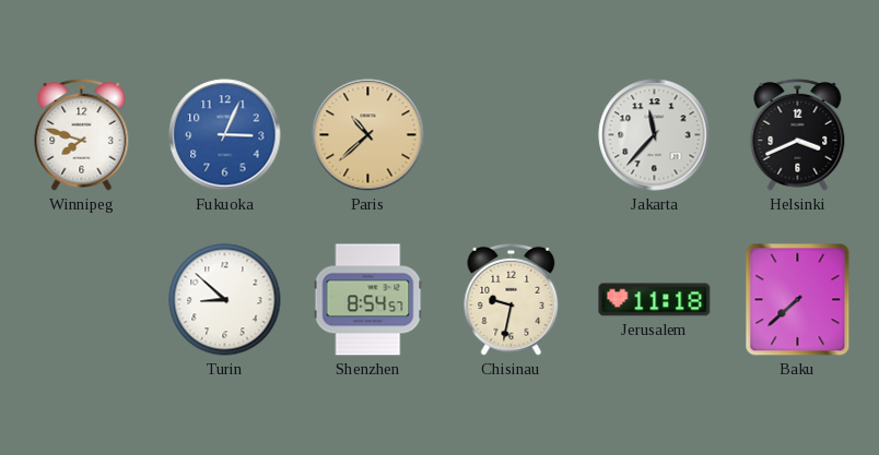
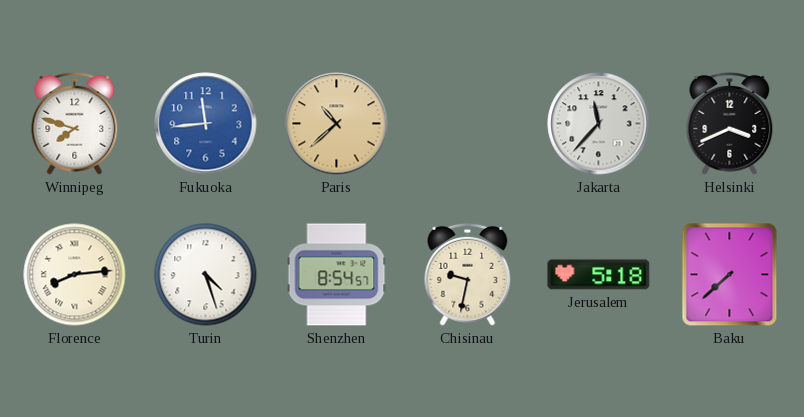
Fukuoka: 3:04 -> 11:44
Florence: none -> 8:14
Turin: 8:52 -> 4:27
Jerusalem: 11:18 -> 5:18
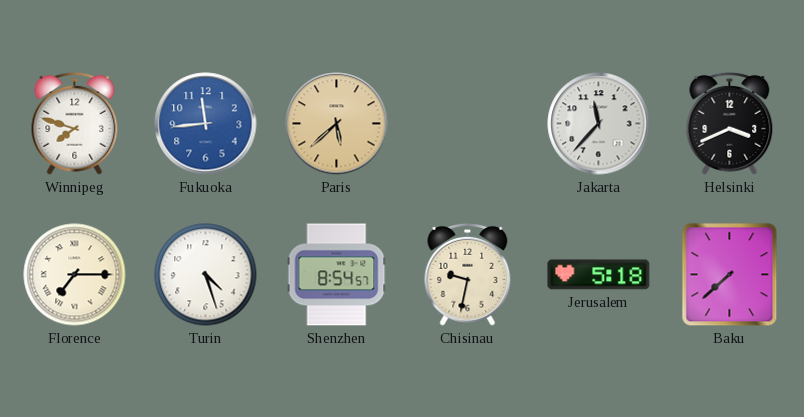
Paris: 10:38 -> 5:38
Florence: 8:14 -> 7:15
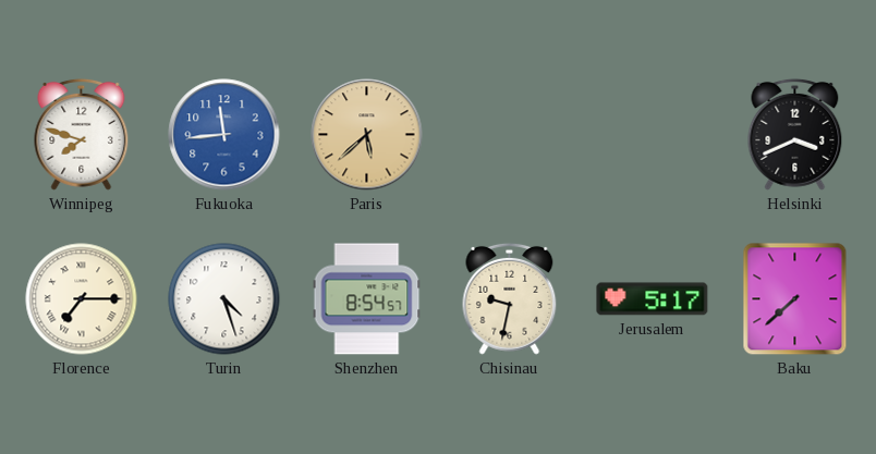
Jakarta: 11:37 -> none
Jerusalem: 5:18 -> 5:17
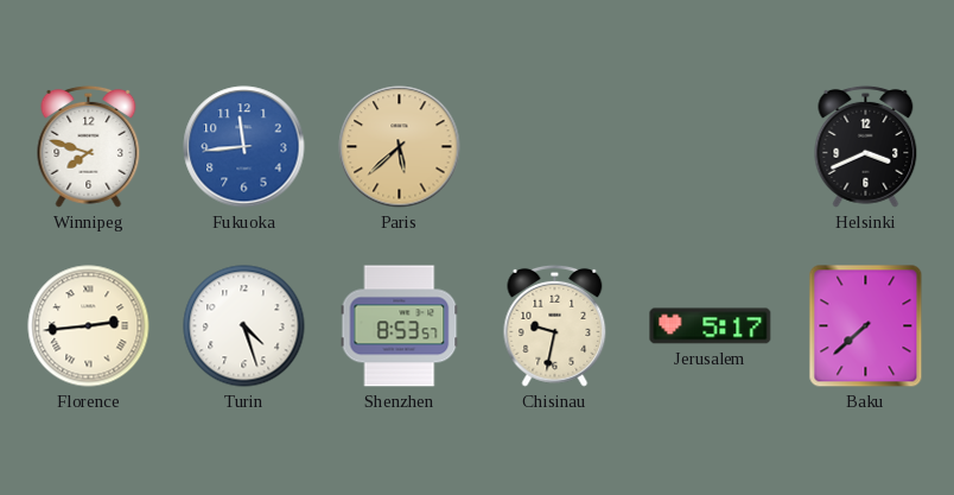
Florence: 7:15 -> 2:44
Shenzhen: 8:54 -> 8:53
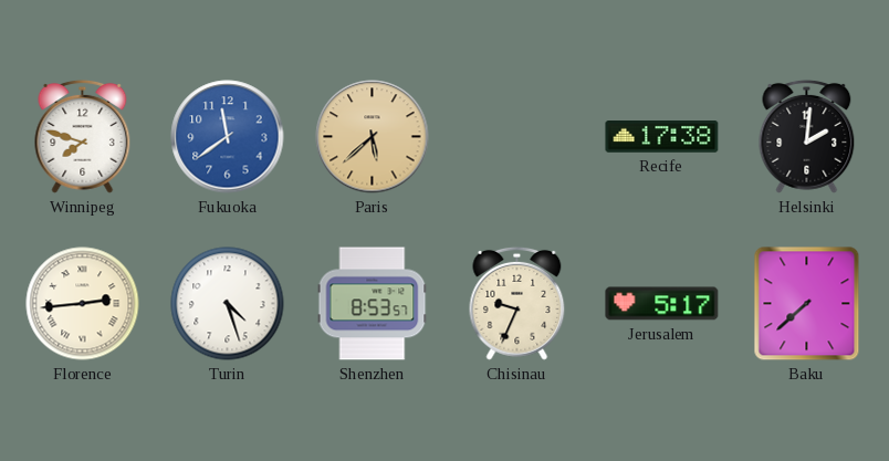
Fukuoka: 11:44 -> 11:39
Recife: none -> 17:38
Helsinki: 3:41 -> 2:01
Chisinau: 9:32 -> 9:34
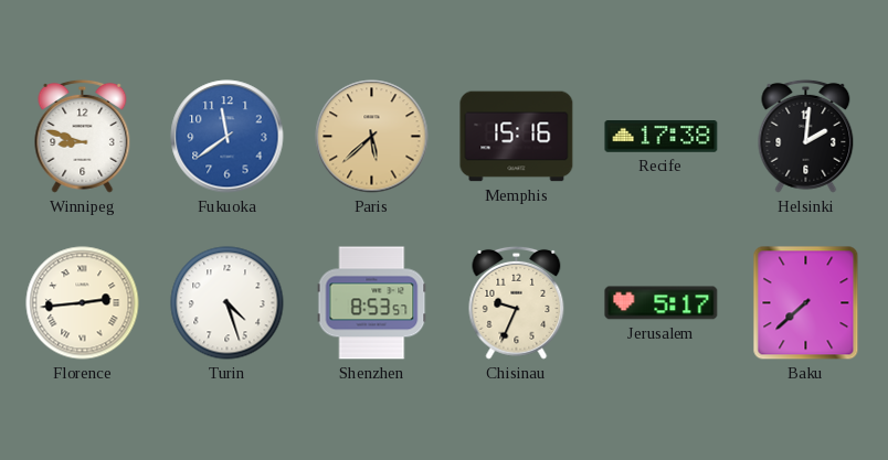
Winnipeg: 7:48 -> 8:48
Memphis: none -> 15:16
